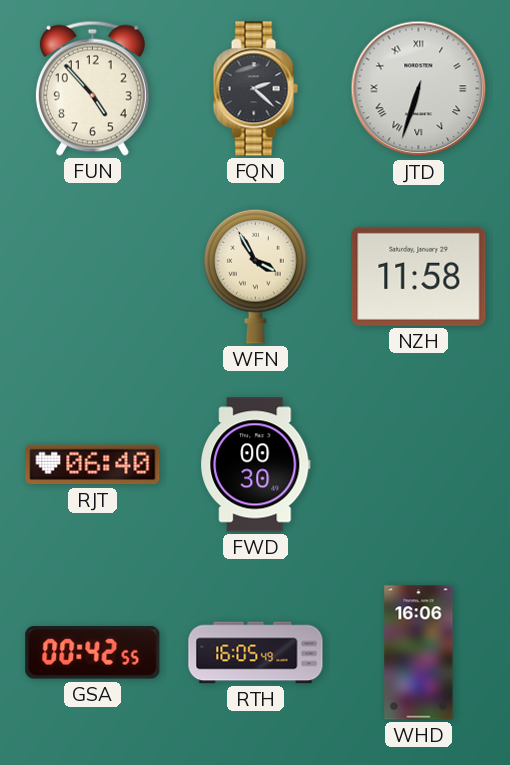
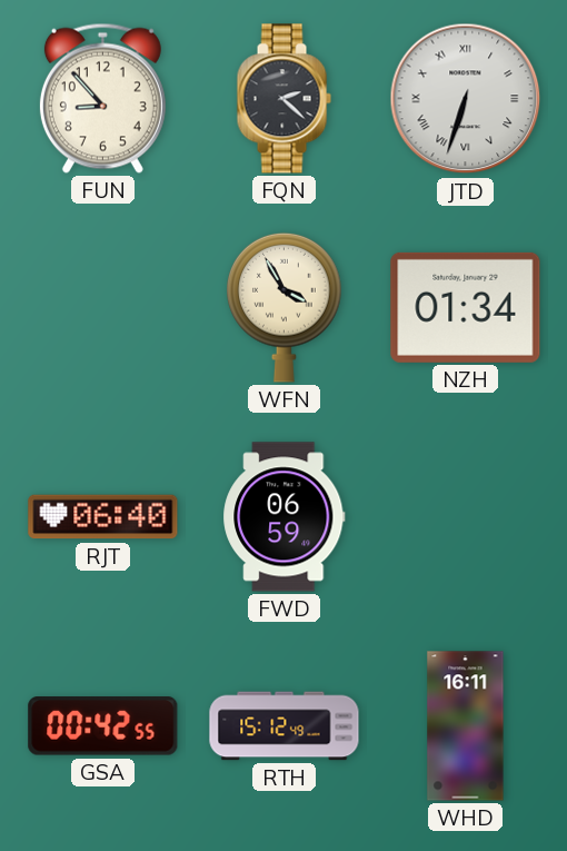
FUN: 4:53 -> 8:53
NZH: 11:58 -> 01:34
FWD: 00:30 -> 06:59
RTH: 16:05 -> 15:12
WHD: 16:06 -> 16:11
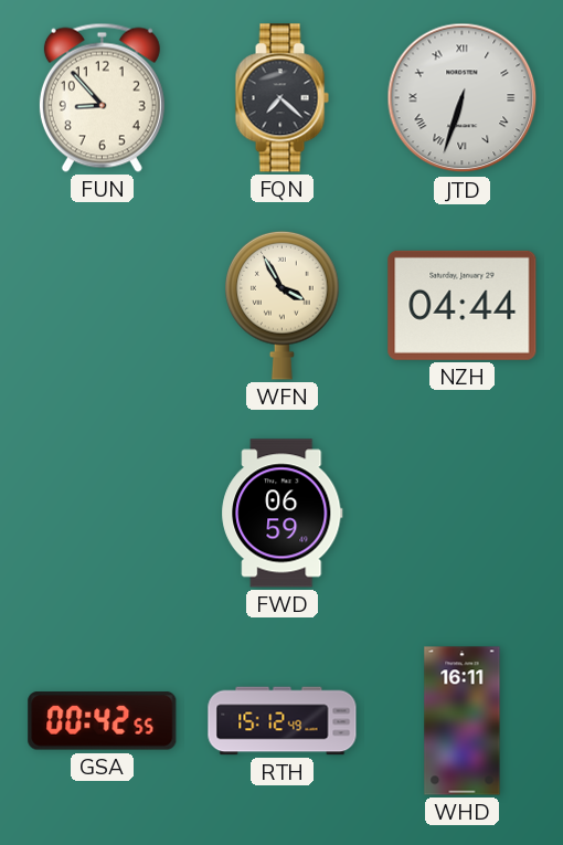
FQN: 2:22 -> 7:22
NZH: 01:34 -> 04:44
RJT: 06:40 -> none
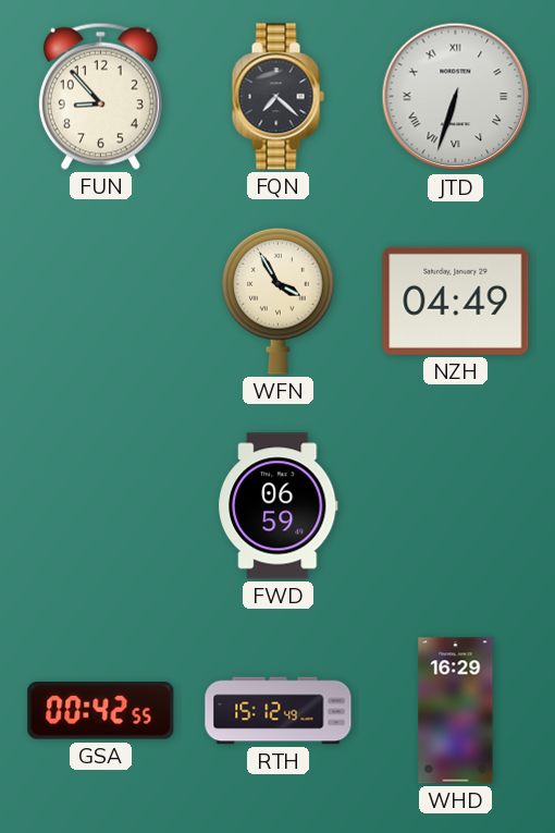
NZH: 04:44 -> 04:49
WHD: 16:11 -> 16:29
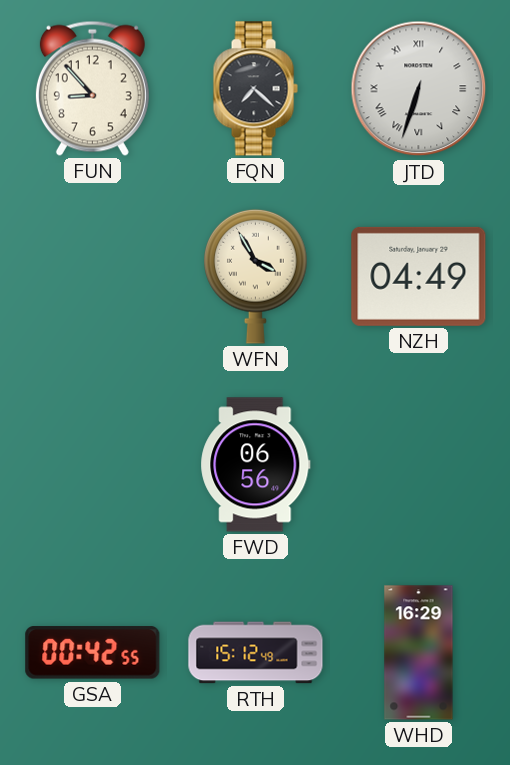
FWD: 06:59 -> 06:56
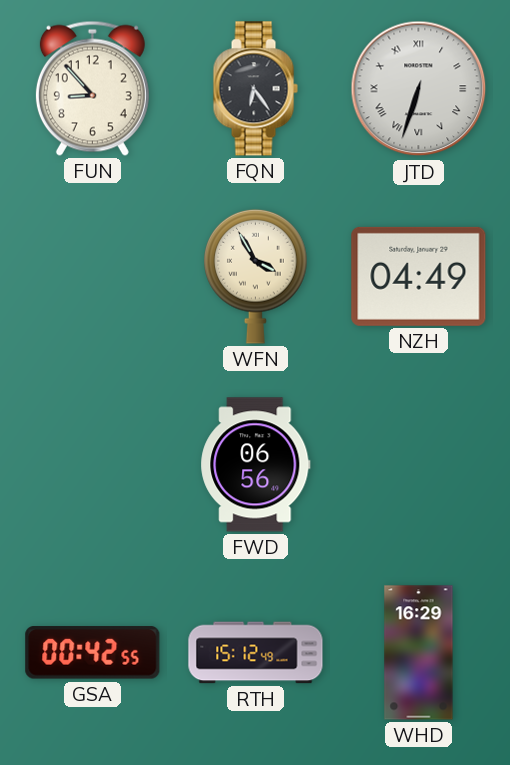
FQN: 7:22 -> 6:24
